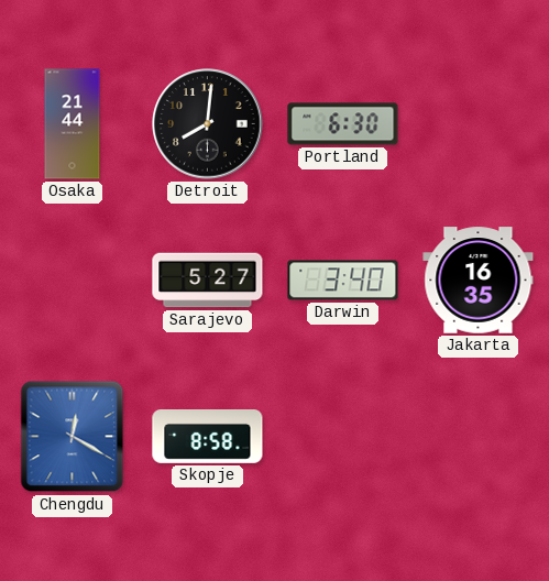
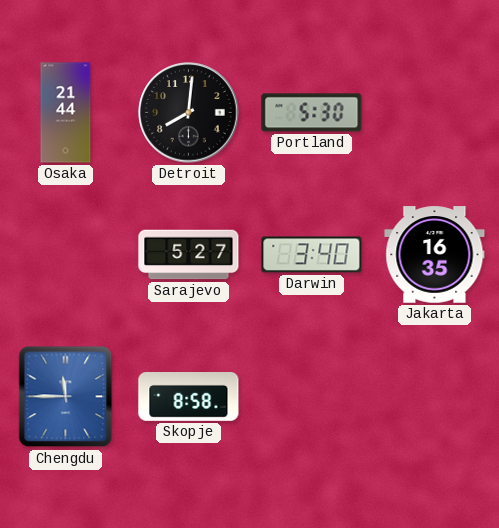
Portland: 6:30 -> 5:30
Chengdu: 12:20 -> 11:45
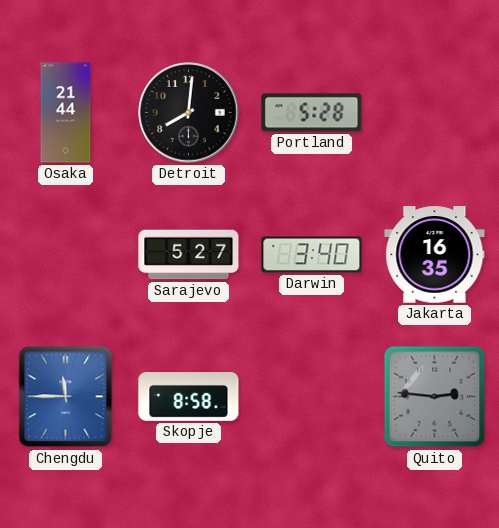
Portland: 5:30 -> 5:28
Quito: none -> 2:46
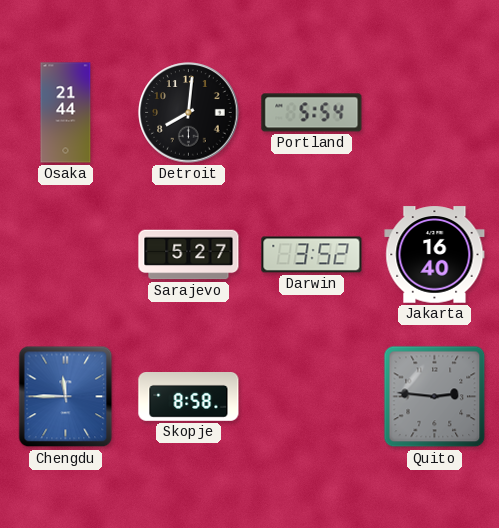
Portland: 5:28 -> 5:54
Darwin: 3:40 -> 3:52
Jakarta: 16:35 -> 16:40
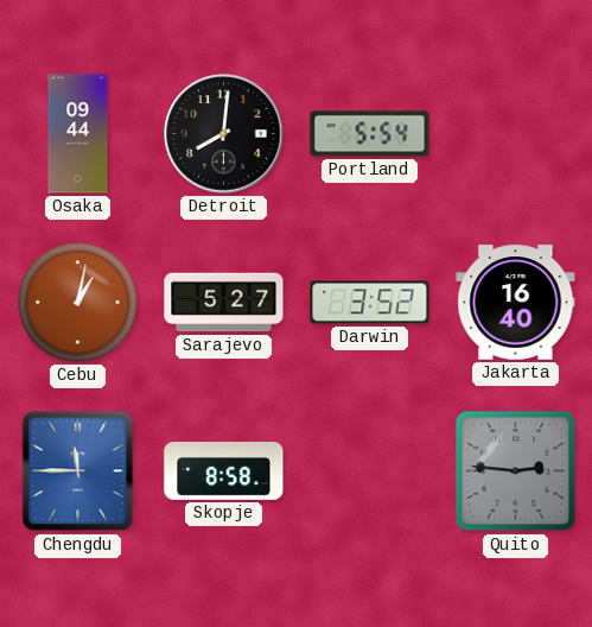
Osaka: 21:44 -> 09:44
Cebu: none -> 1:02
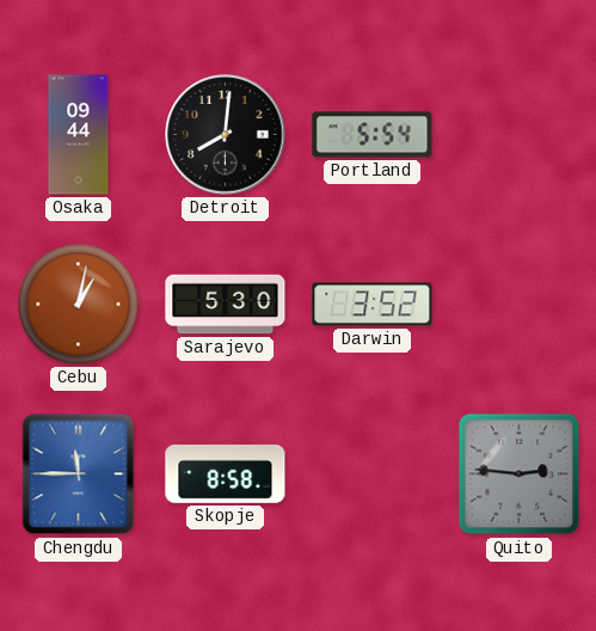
Sarajevo: 5:27 -> 5:30
Jakarta: 16:40 -> none
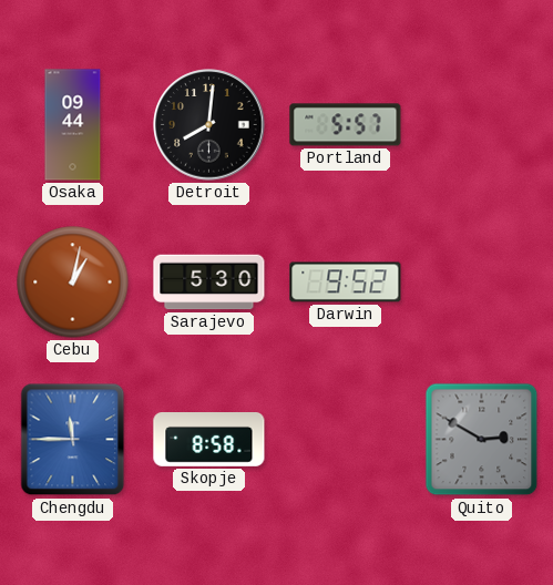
Portland: 5:54 -> 5:57
Darwin: 3:52 -> 9:52
Quito: 2:46 -> 2:50
